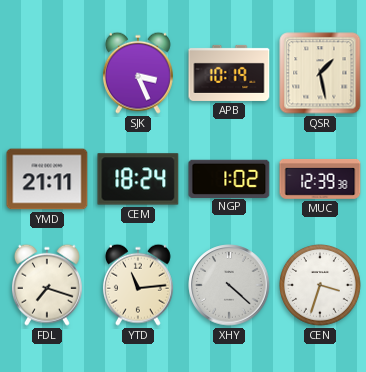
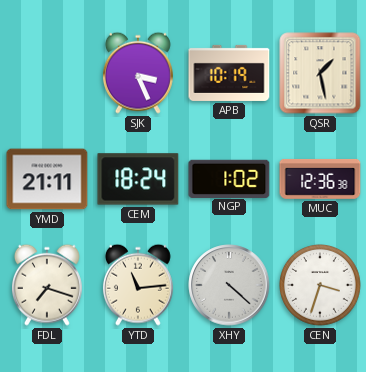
MUC: 12:39 -> 12:36
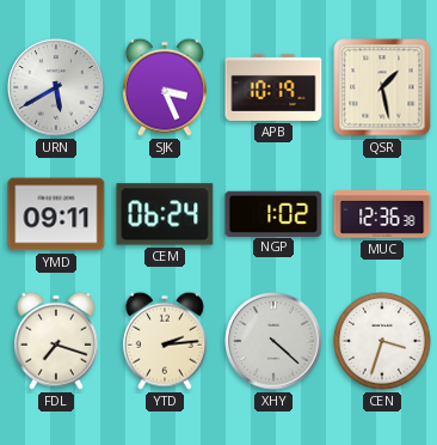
URN: none -> 5:40
YMD: 21:11 -> 09:11
CEM: 18:24 -> 06:24
YTD: 11:14 -> 2:14
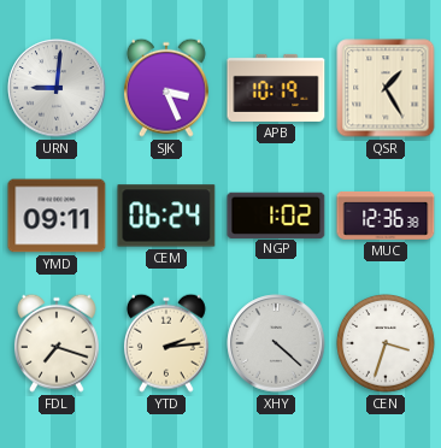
URN: 5:40 -> 9:01
QSR: 1:28 -> 1:25
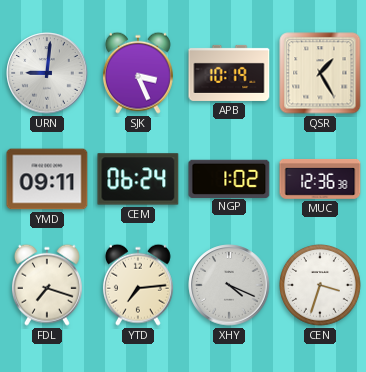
YTD: 2:14 -> 7:14
XHY: 4:22 -> 4:19
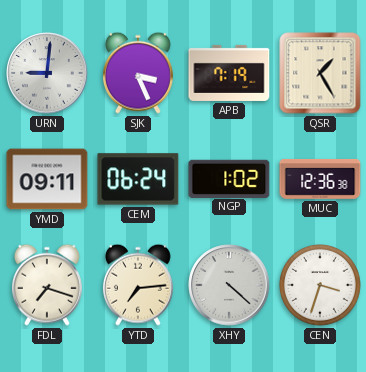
APB: 10:19 -> 7:19
XHY: 4:19 -> 4:22
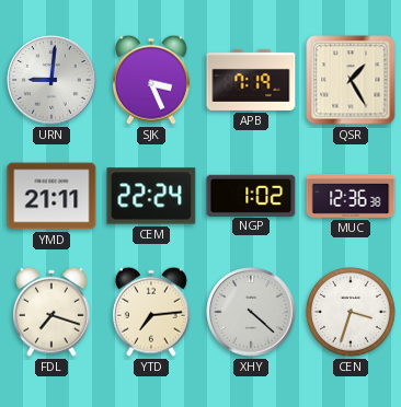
YMD: 09:11 -> 21:11
CEM: 06:24 -> 22:24
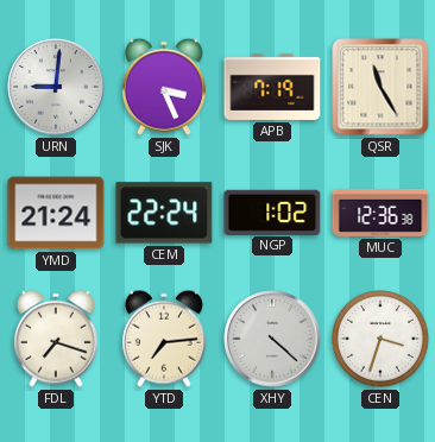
QSR: 1:25 -> 11:25
YMD: 21:11 -> 21:24
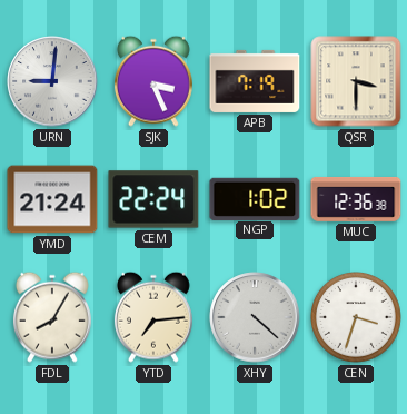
QSR: 11:25 -> 3:30
FDL: 7:18 -> 8:05
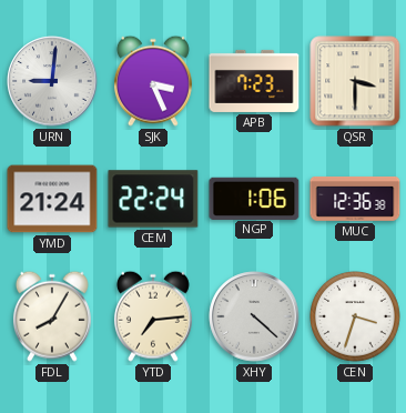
APB: 7:19 -> 7:23
NGP: 1:02 -> 1:06
